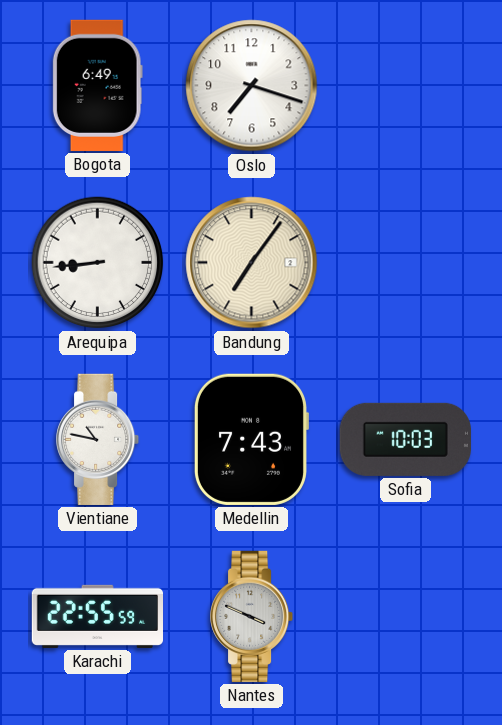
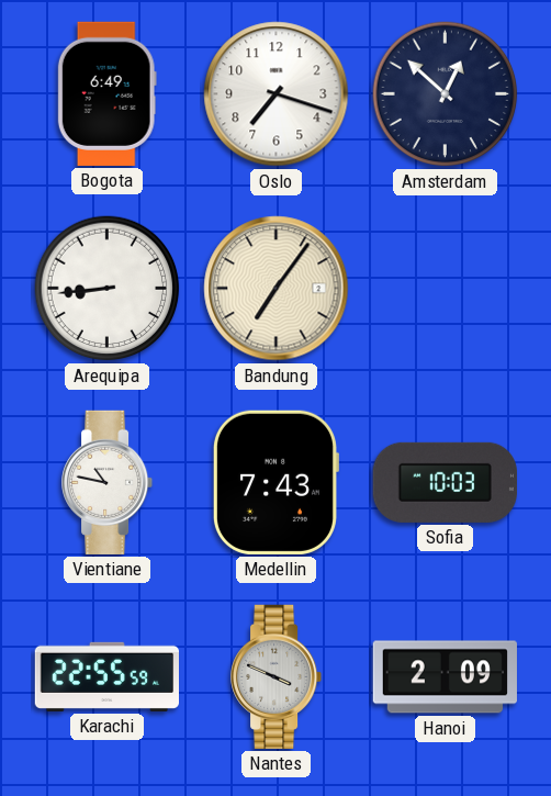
Amsterdam: none -> 12:52
Hanoi: none -> 2:09
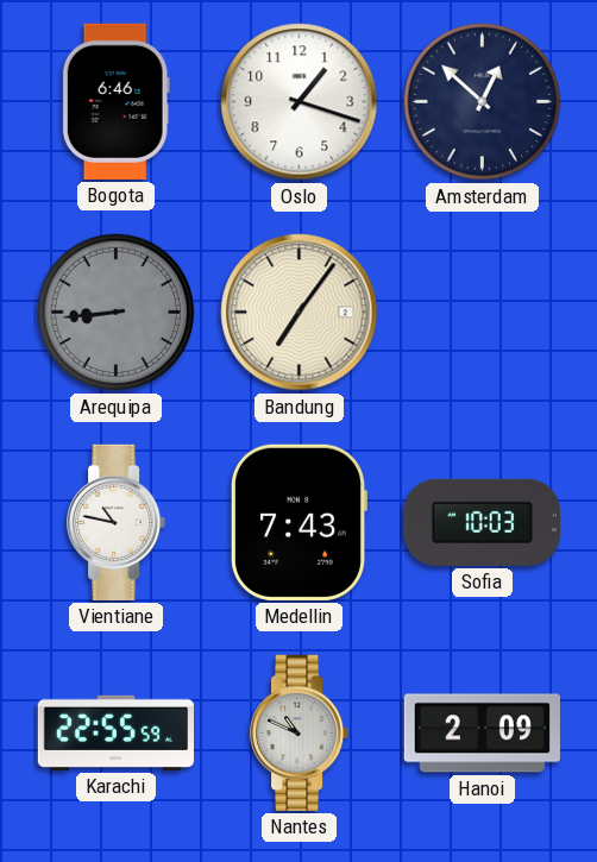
Bogota: 6:49 -> 6:46
Oslo: 7:18 -> 1:18
Arequipa dial: white -> grey
Nantes: 3:49 -> 10:49
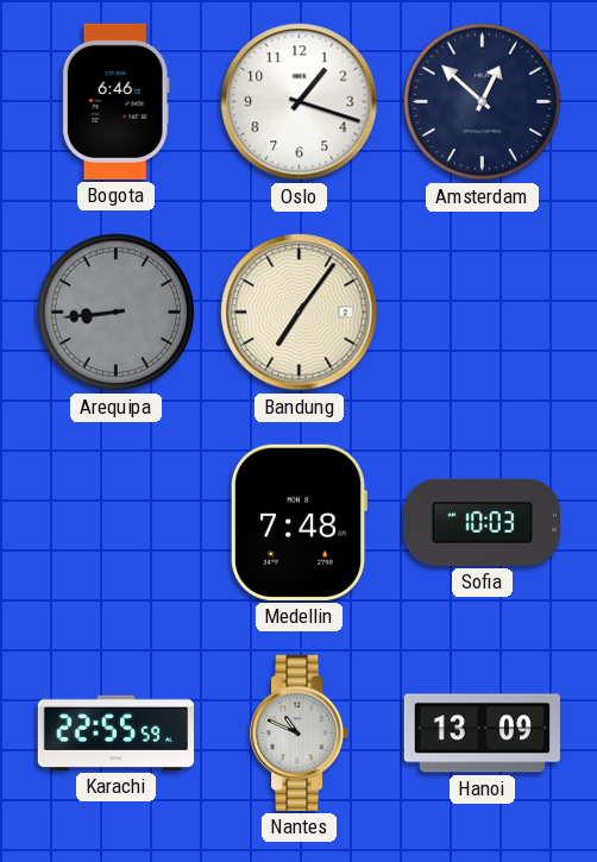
Vientiane: 10:47 -> none
Medellin: 7:43 -> 7:48
Hanoi: 2:09 -> 13:09
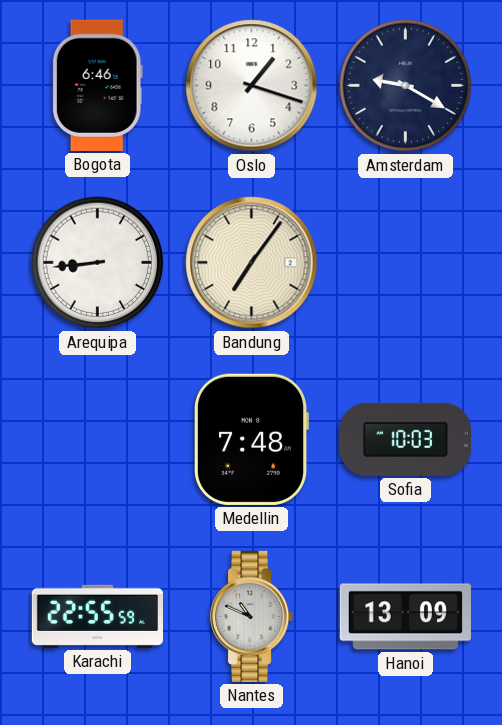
Amsterdam: 12:52 -> 9:20
Arequipa dial: grey -> white
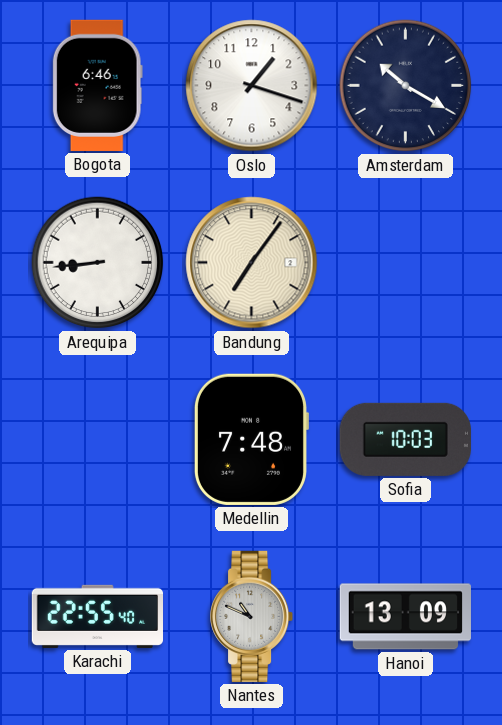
Amsterdam: 9:20 -> 10:20
Karachi: 22:55:59 -> 22:55:40
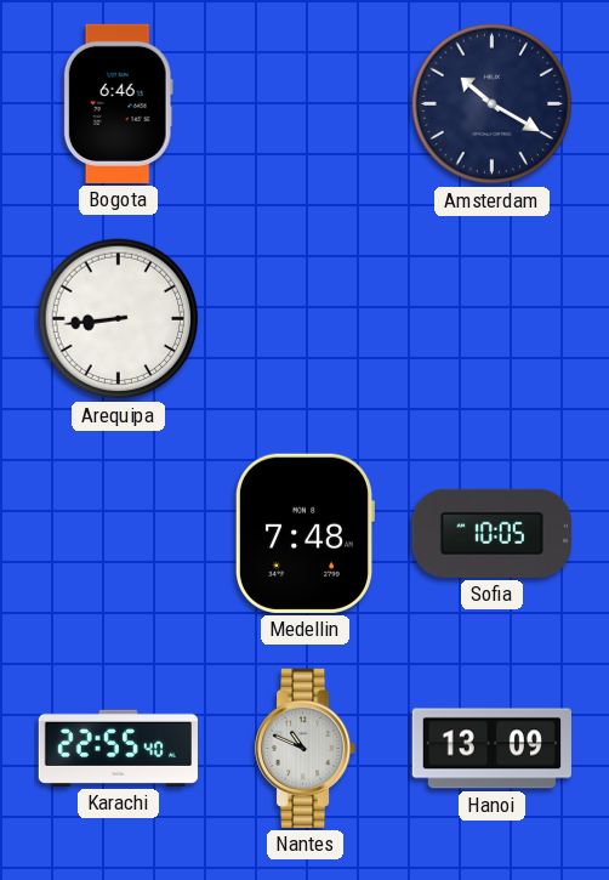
Oslo: 1:18 -> none
Bandung: 7:06 -> none
Sofia: 10:03 -> 10:05
